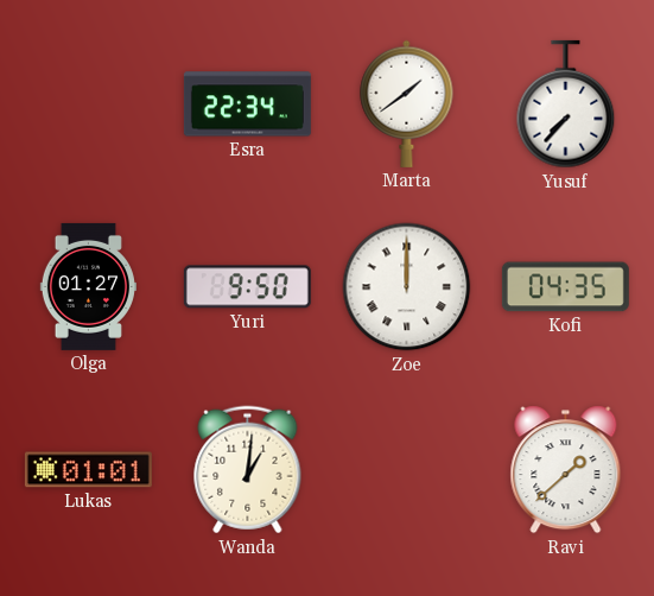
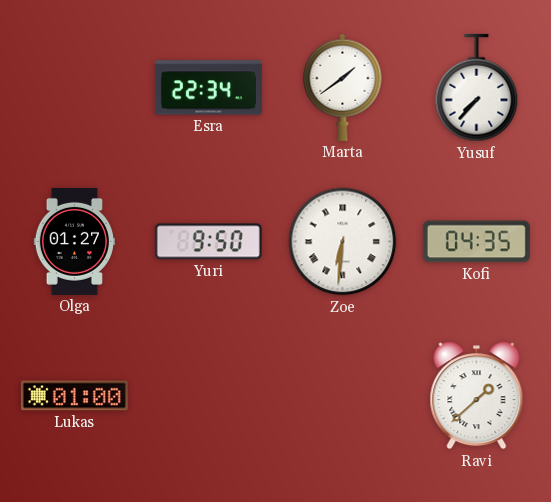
Zoe: 12:00 -> 6:31
Lukas: 01:01 -> 01:00
Wanda: 1:01 -> none
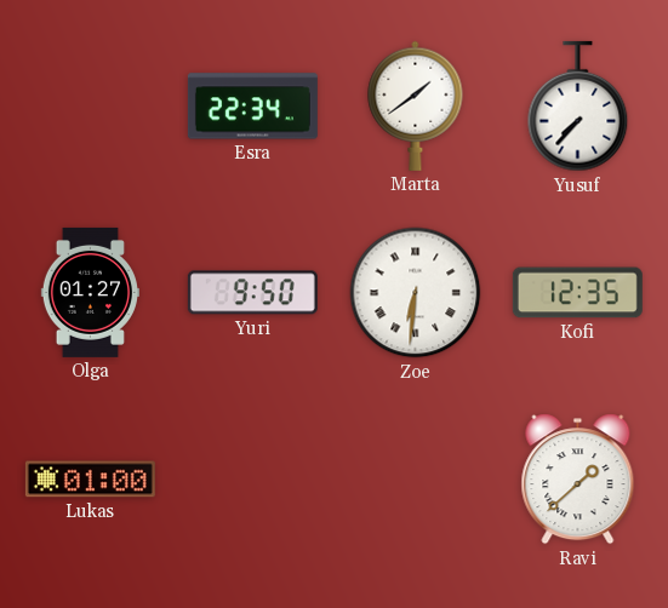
Kofi: 04:35 -> 12:35
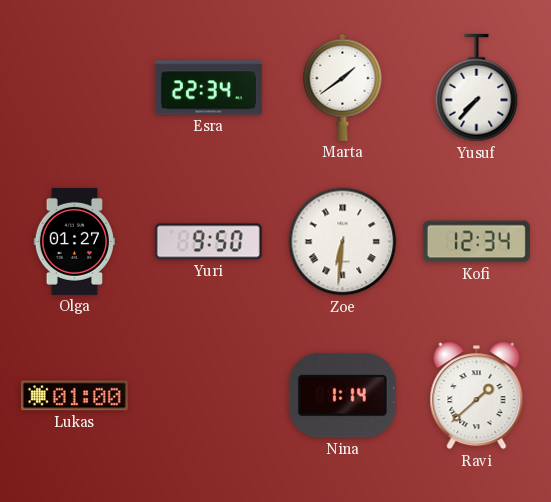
Kofi: 12:35 -> 12:34
Nina: none -> 1:14
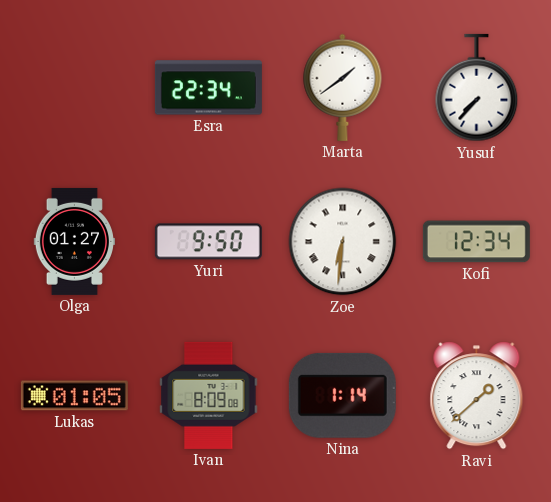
Lukas: 01:00 -> 01:05
Ivan: none -> 8:09
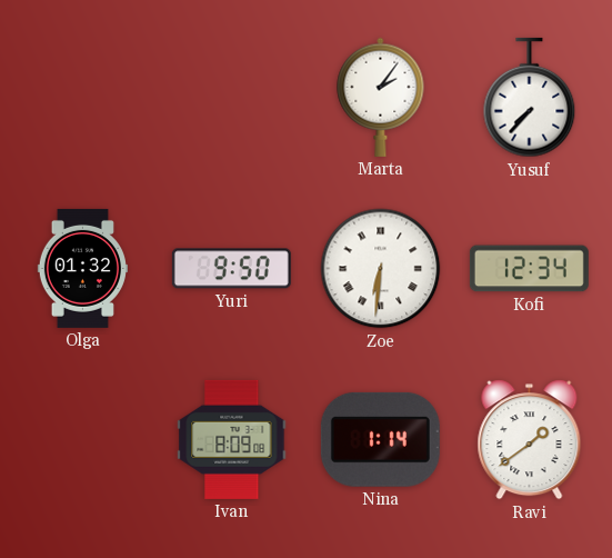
Esra: 22:34 -> none
Marta: 1:39 -> 2:06
Olga: 01:27 -> 01:32
Lukas: 01:05 -> none
Ravi: 1:38 -> 1:39
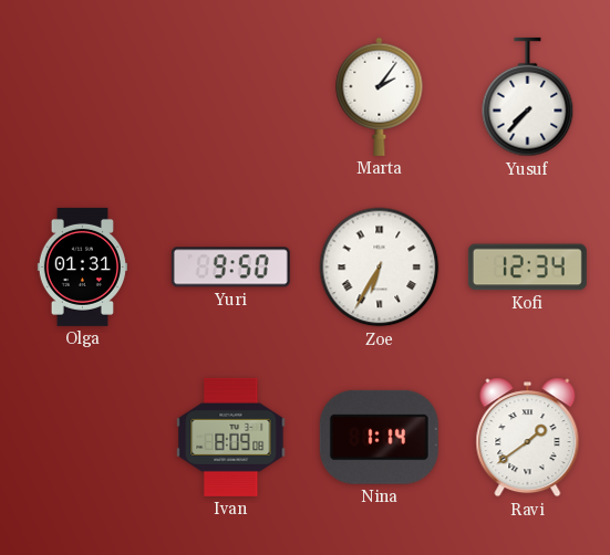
Olga: 01:32 -> 01:31
Zoe: 6:31 -> 6:35
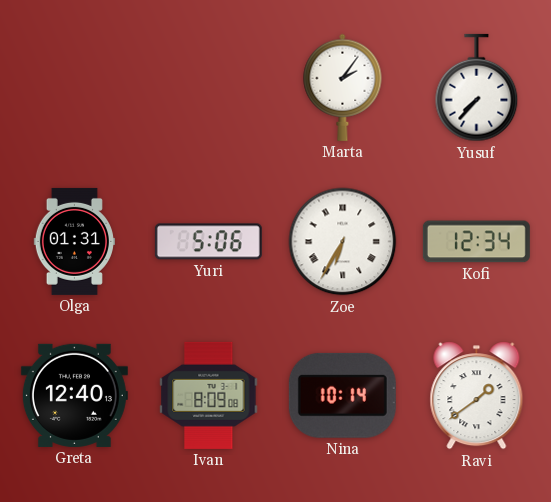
Yuri: 9:50 -> 5:06
Greta: none -> 12:40
Nina: 1:14 -> 10:14
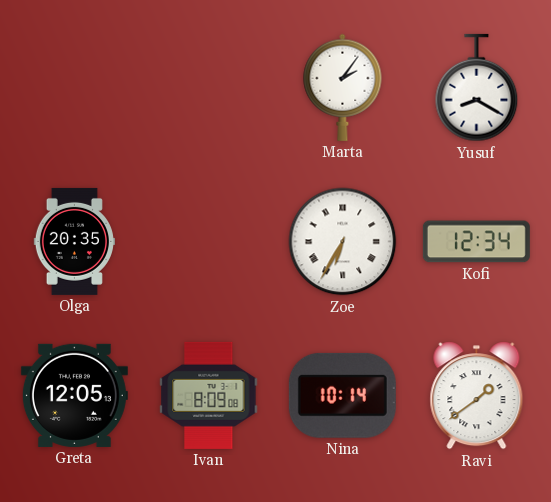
Yusuf: 7:37 -> 8:20
Olga: 01:31 -> 20:35
Yuri: 5:06 -> none
Greta: 12:40 -> 12:05
